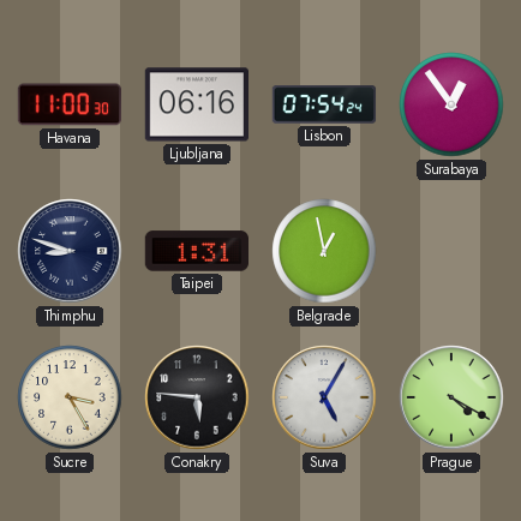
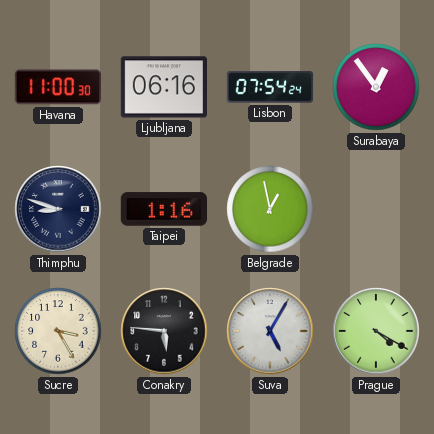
Taipei: 1:31 -> 1:16
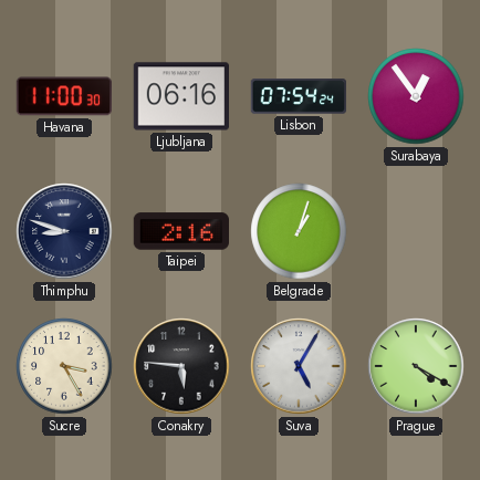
Taipei: 1:16 -> 2:16
Belgrade: 12:58 -> 1:03
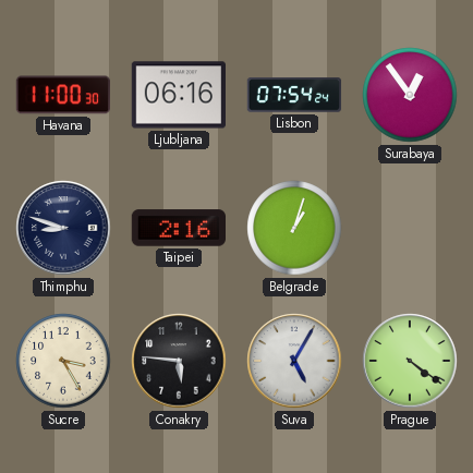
Prague: 4:20 -> 4:21
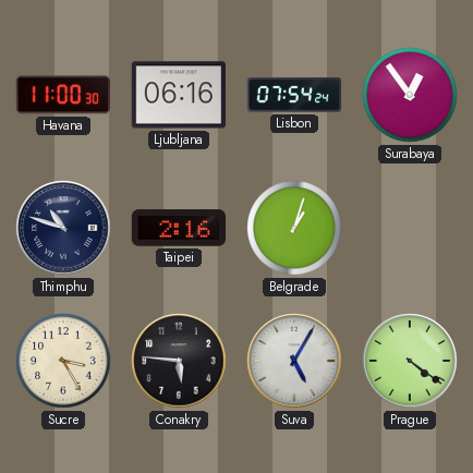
Thimphu: 8:48 -> 10:48
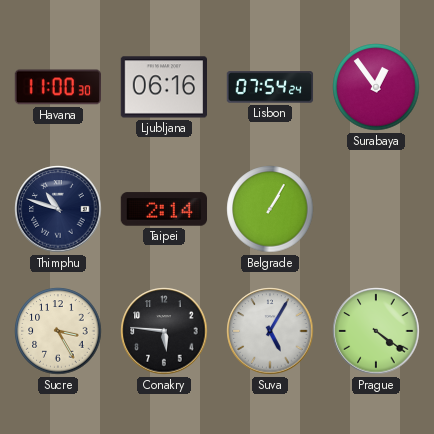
Taipei: 2:16 -> 2:14
Belgrade: 1:03 -> 1:05
